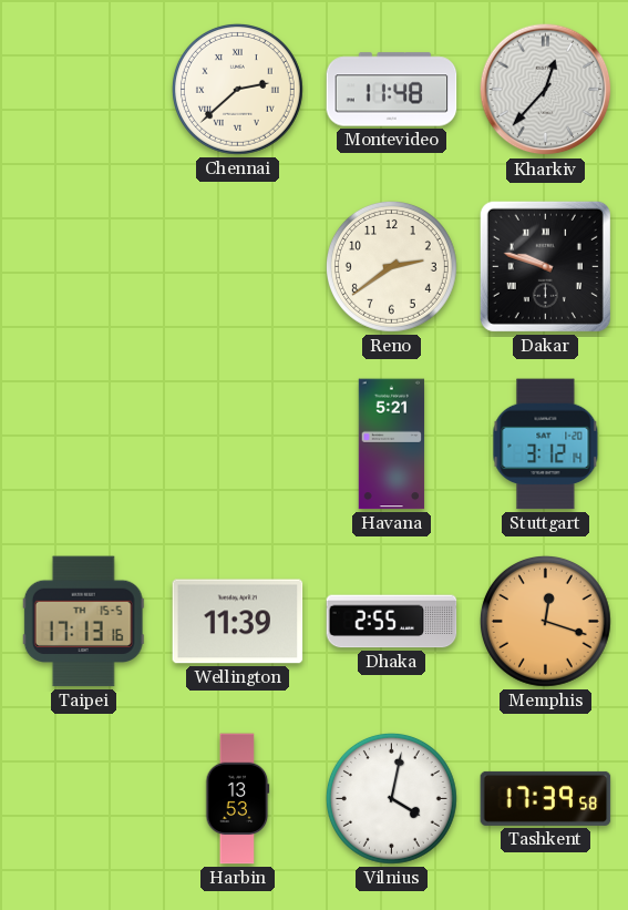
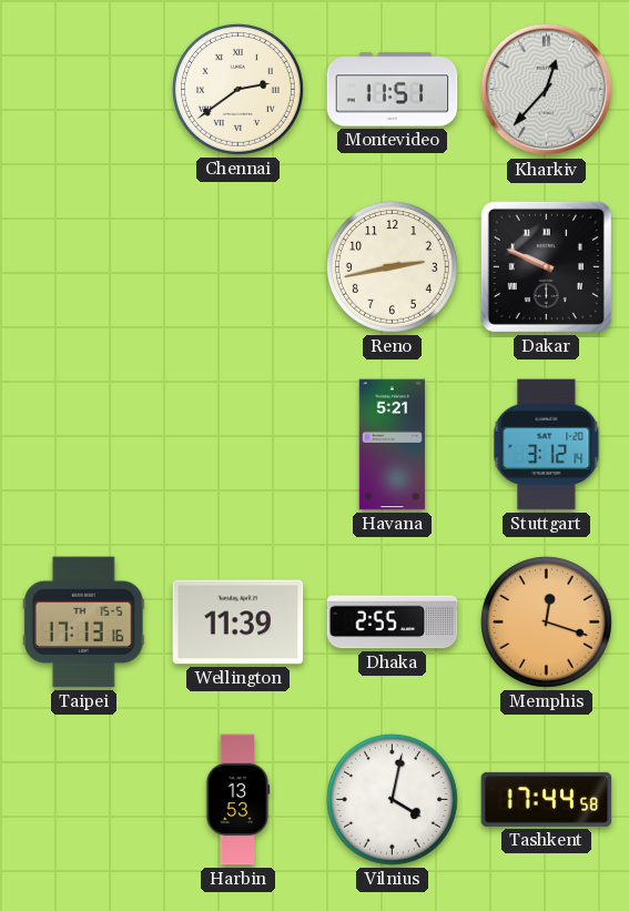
Chennai: 2:38 -> 2:39
Montevideo: 11:48 -> 11:51
Reno: 2:39 -> 2:43
Dakar: 9:48 -> 9:49
Tashkent: 17:39 -> 17:44
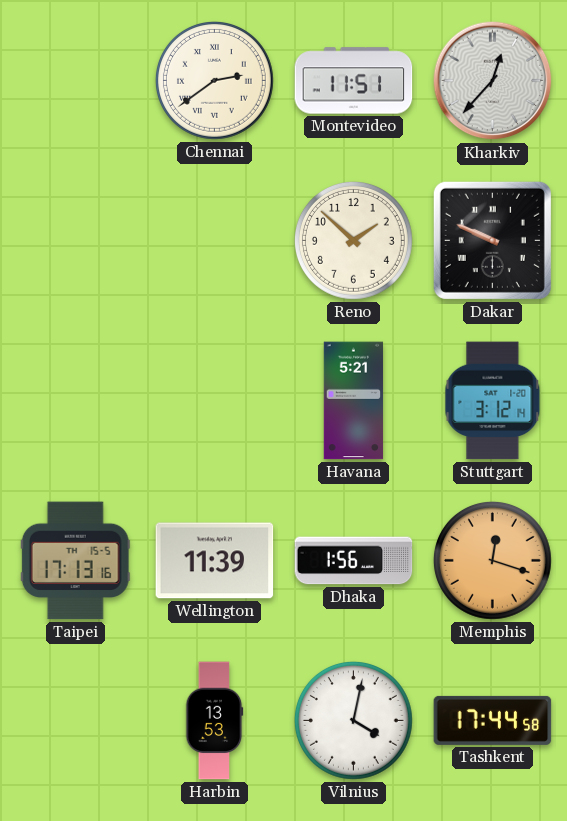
Reno: 2:43 -> 1:52
Dhaka: 2:55 -> 1:56
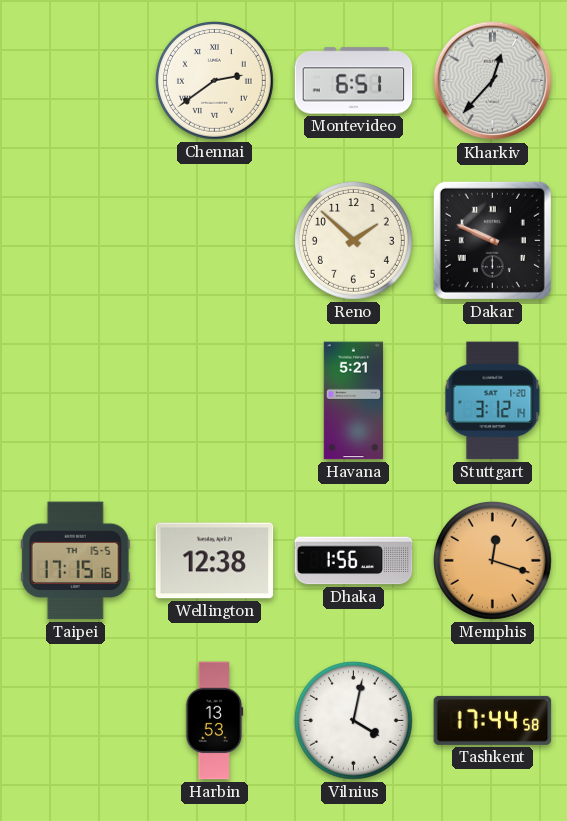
Montevideo: 11:51 -> 6:51
Taipei: 17:13 -> 17:15
Wellington: 11:39 -> 12:38
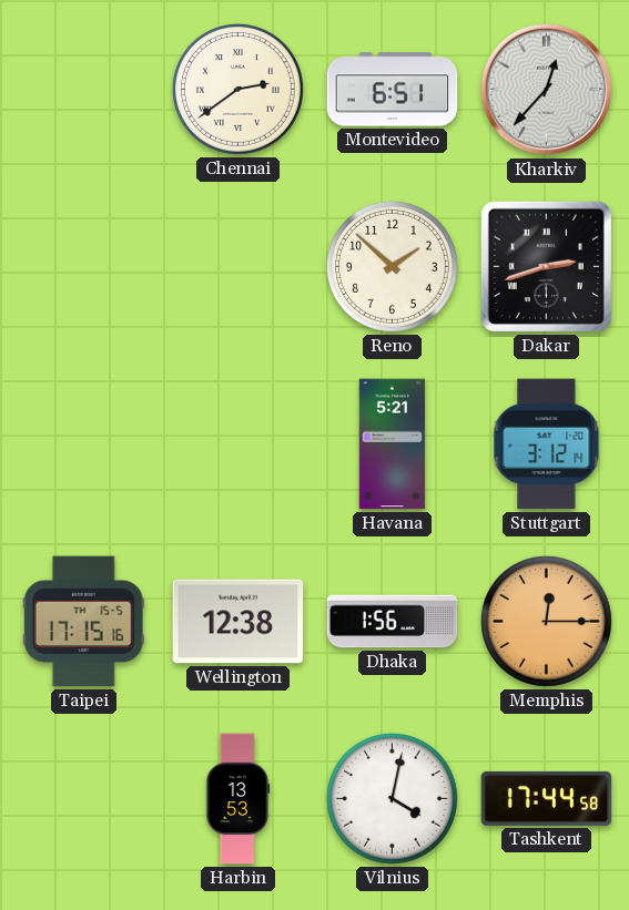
Dakar: 9:49 -> 2:42
Memphis: 12:18 -> 12:15
